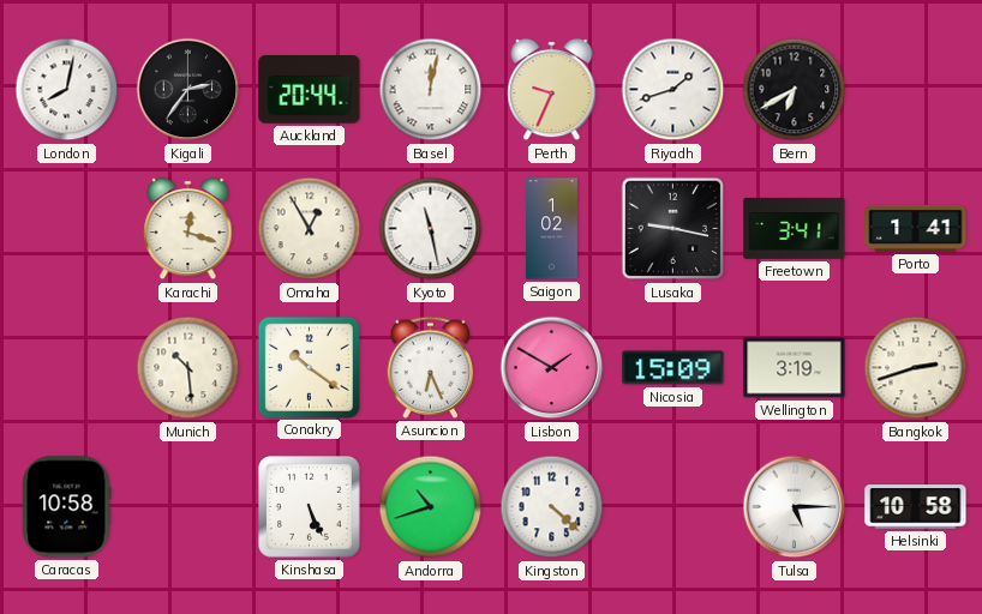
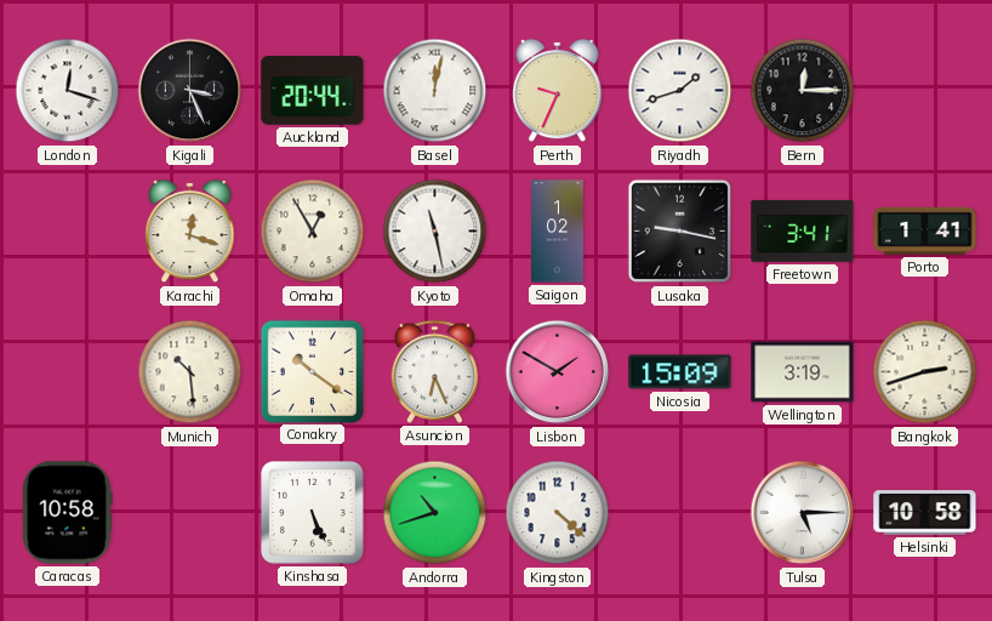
London: 8:02 -> 12:18
Kigali: 2:36 -> 3:26
Bern: 6:40 -> 12:15
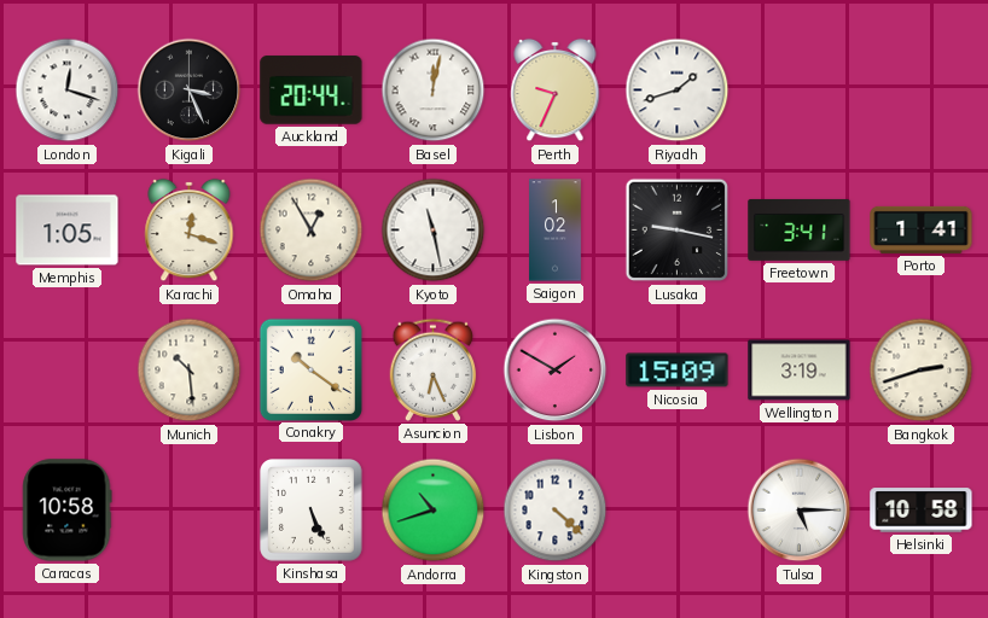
Bern: 12:15 -> none
Memphis: none -> 1:05
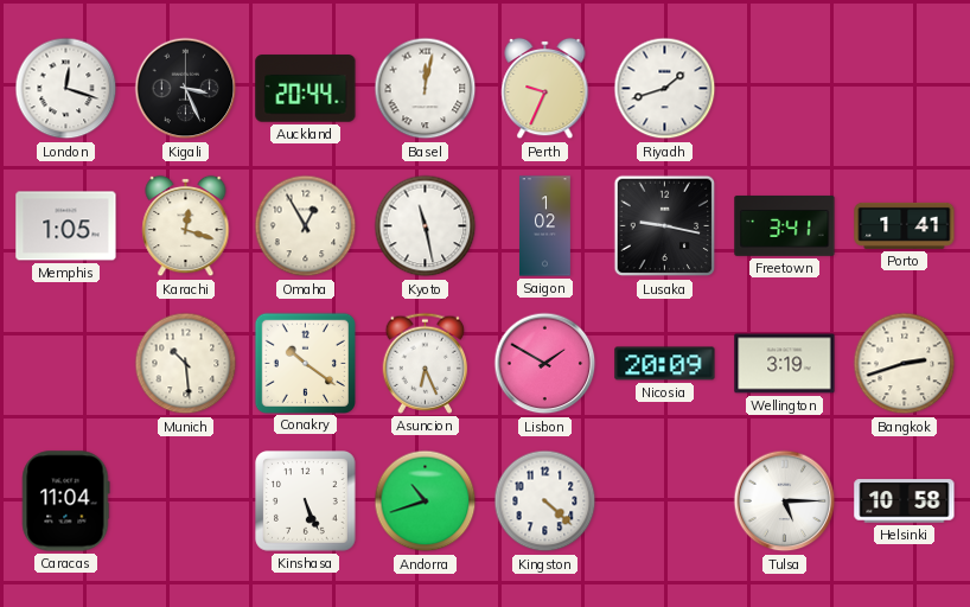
Nicosia: 15:09 -> 20:09
Caracas: 10:58 -> 11:04
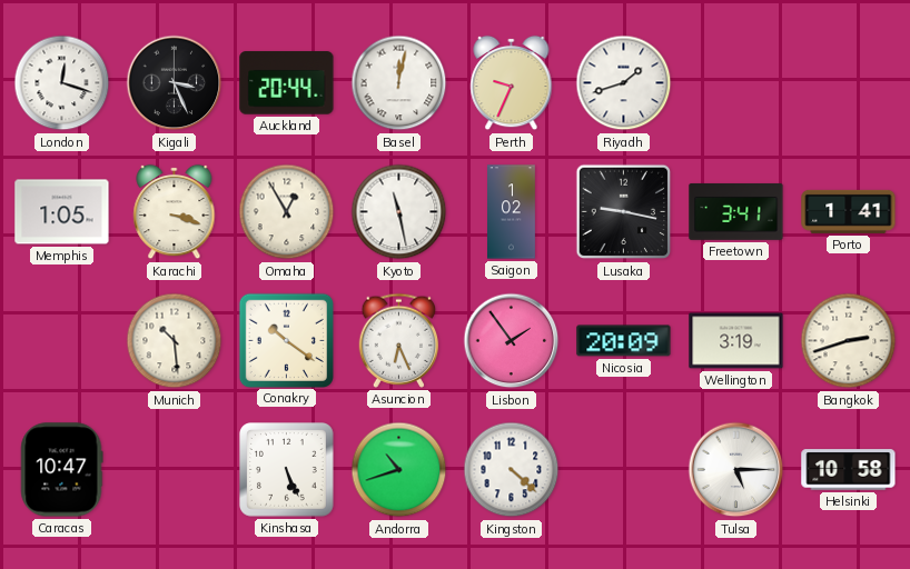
Karachi: 12:18 -> 3:18
Lisbon: 1:50 -> 1:54
Caracas: 11:04 -> 10:47
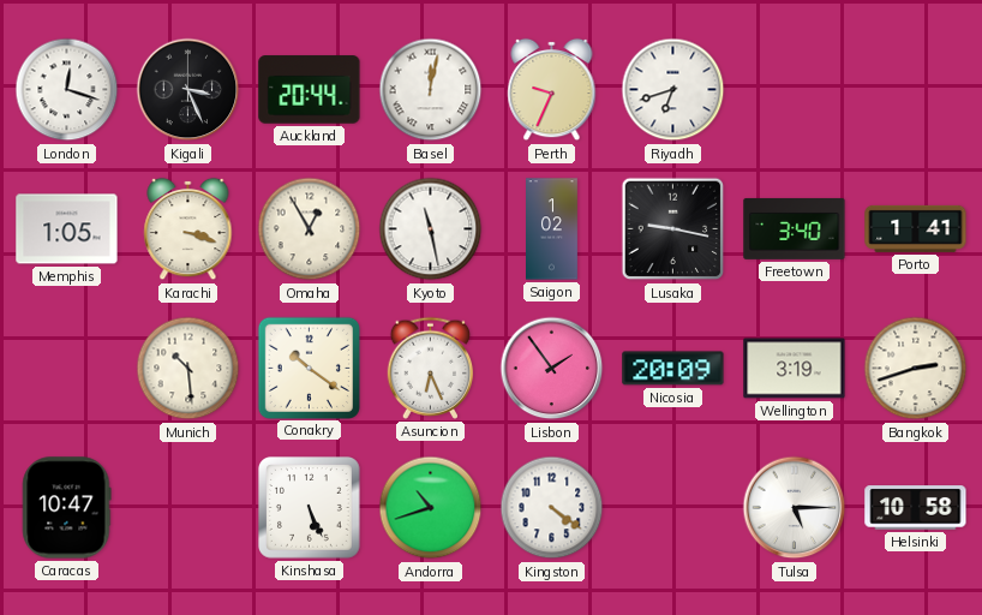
Riyadh: 1:42 -> 6:42
Freetown: 3:41 -> 3:40
Kingston: 4:22 -> 4:21
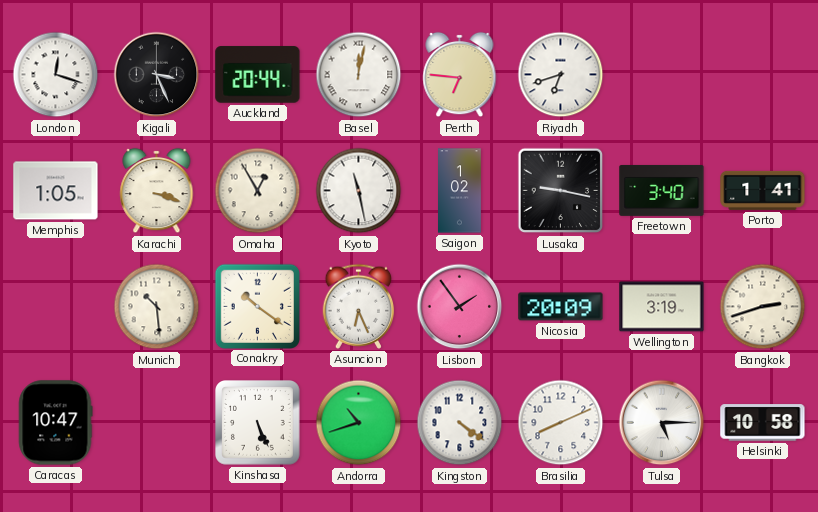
Perth: 9:34 -> 6:46
Brasilia: none -> 8:11
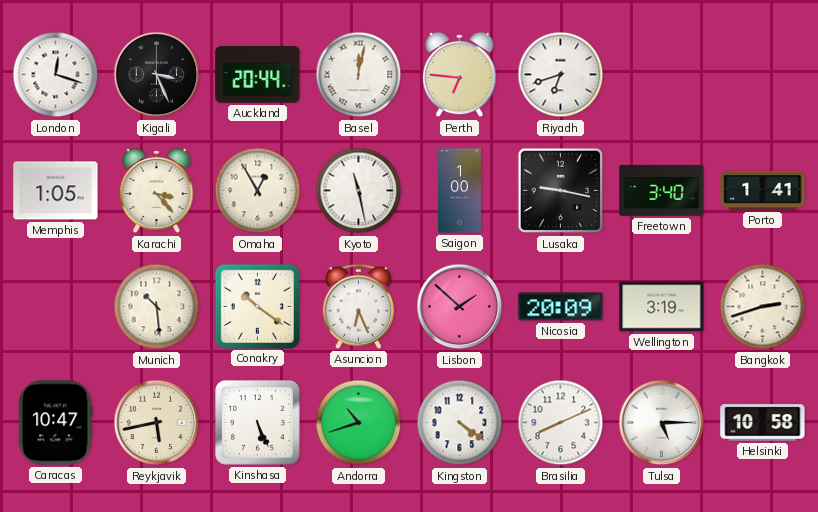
Karachi: 3:18 -> 3:23
Saigon: 1:02 -> 1:00
Lisbon: 1:54 -> 1:52
Reykjavik: none -> 5:43
